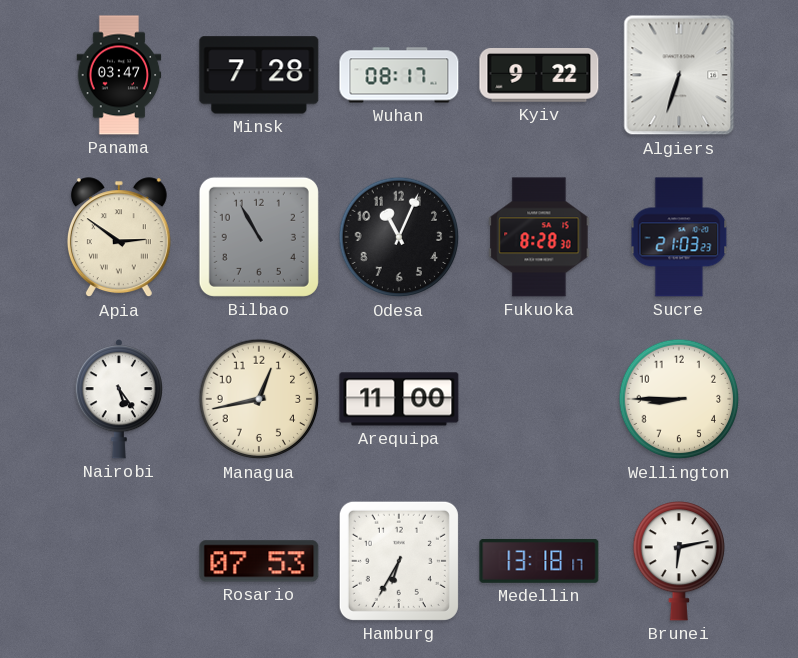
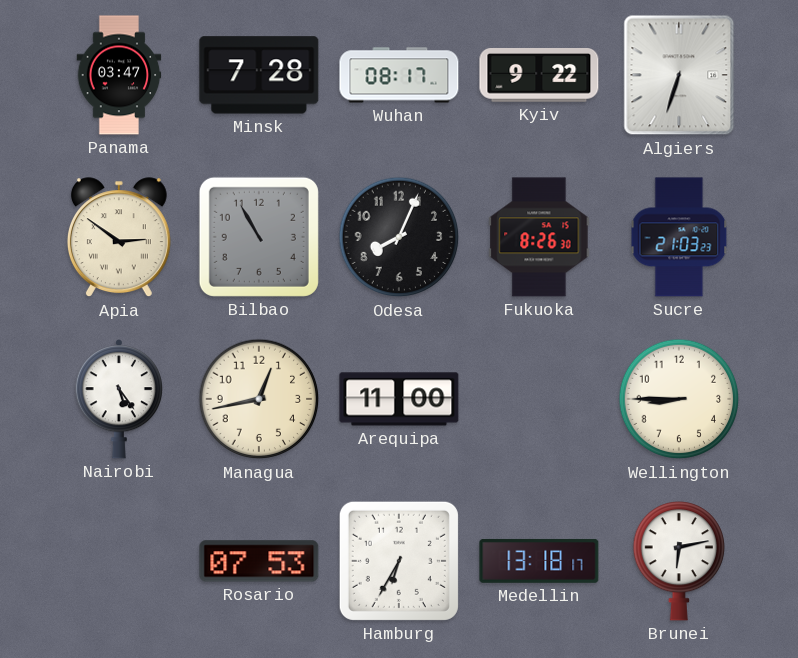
Odesa: 11:04 -> 8:04
Fukuoka: 8:28 -> 8:26
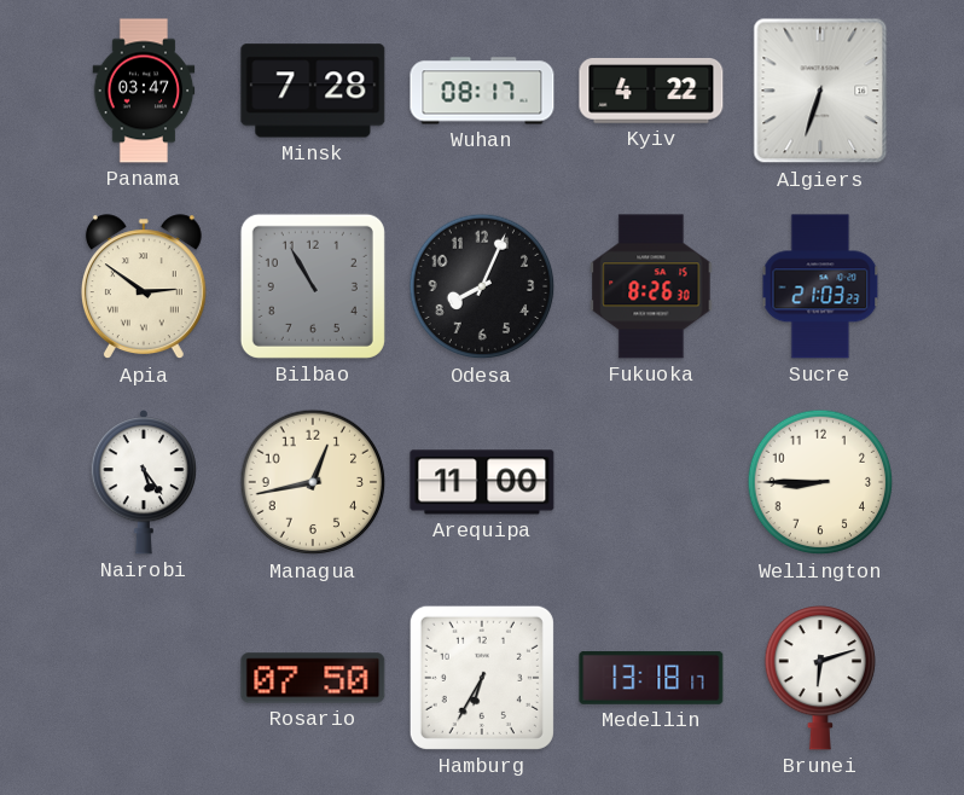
Kyiv: 9:22 -> 4:22
Rosario: 07:53 -> 07:50
Brunei: 6:13 -> 6:12
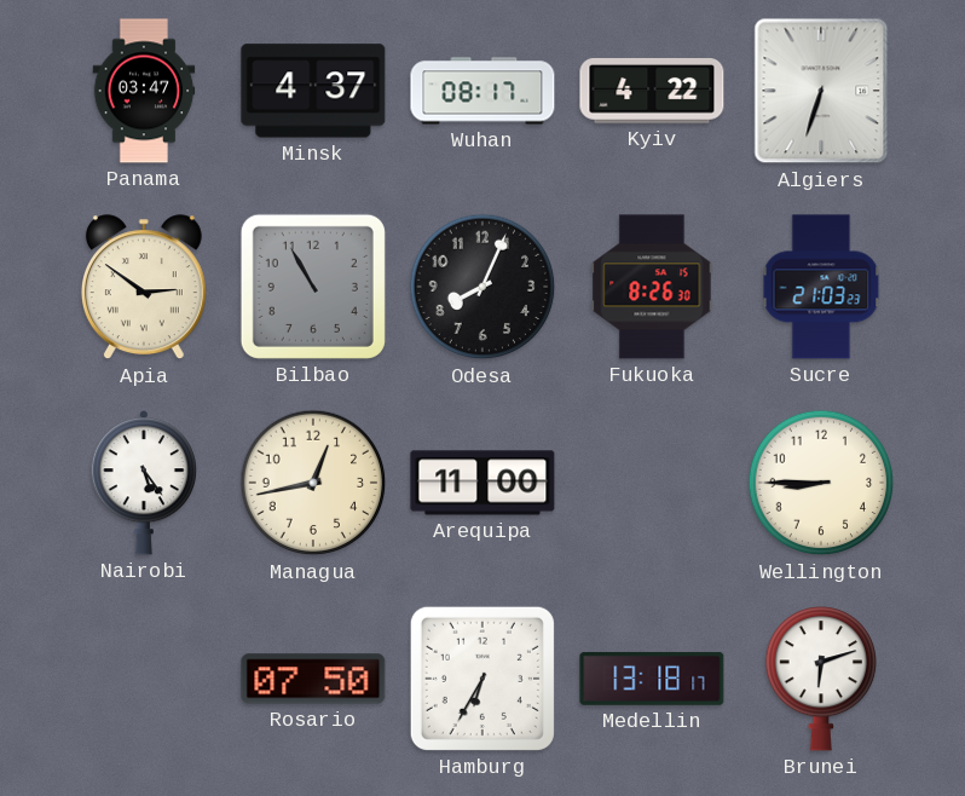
Minsk: 7:28 -> 4:37
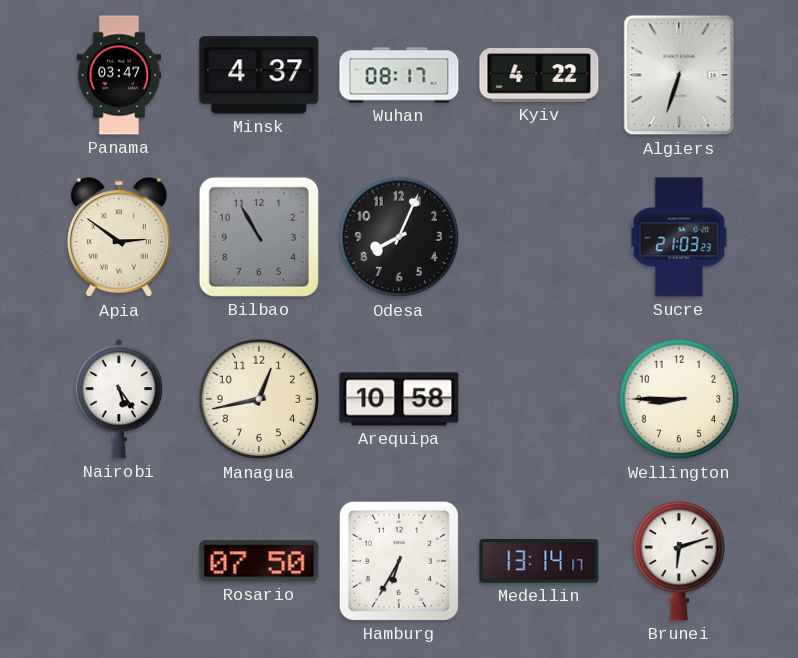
Fukuoka: 8:26 -> none
Arequipa: 11:00 -> 10:58
Medellin: 13:18 -> 13:14
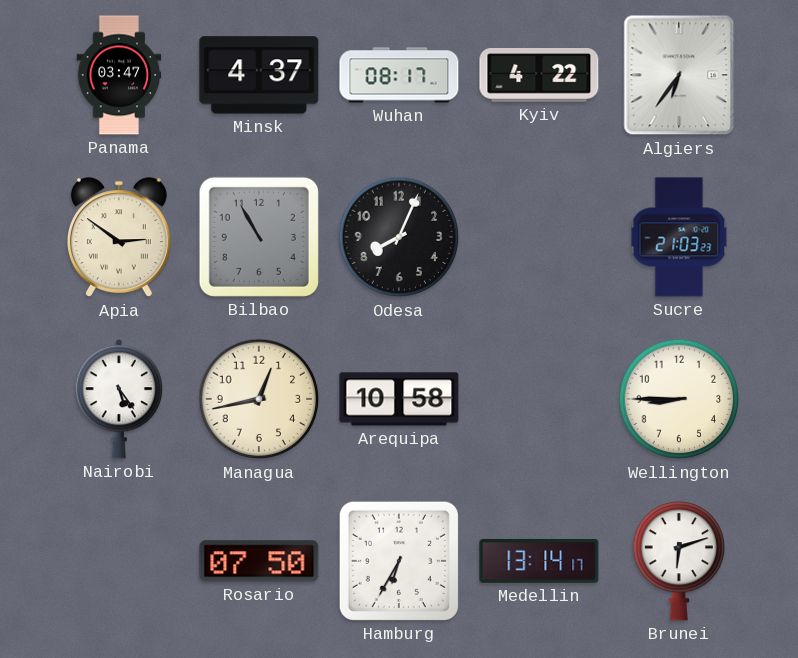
Algiers: 6:33 -> 6:36
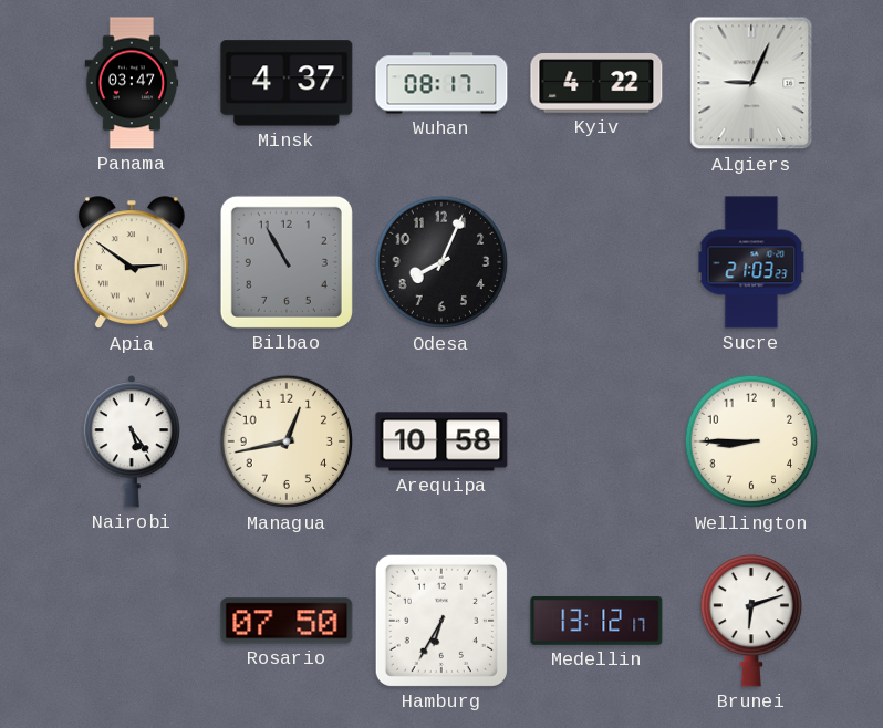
Algiers: 6:36 -> 9:04
Medellin: 13:14 -> 13:12
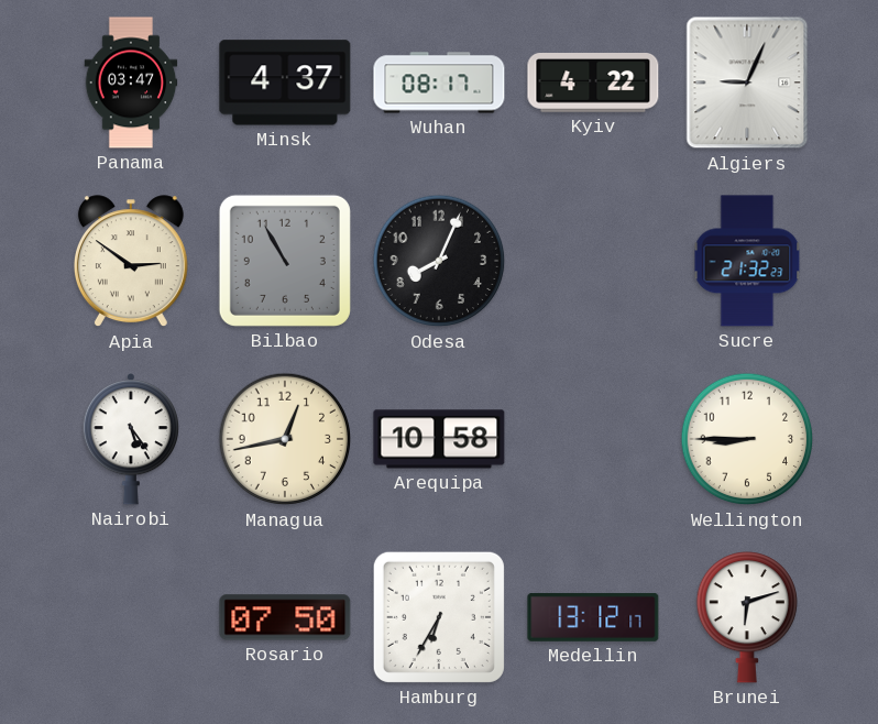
Sucre: 21:03 -> 21:32
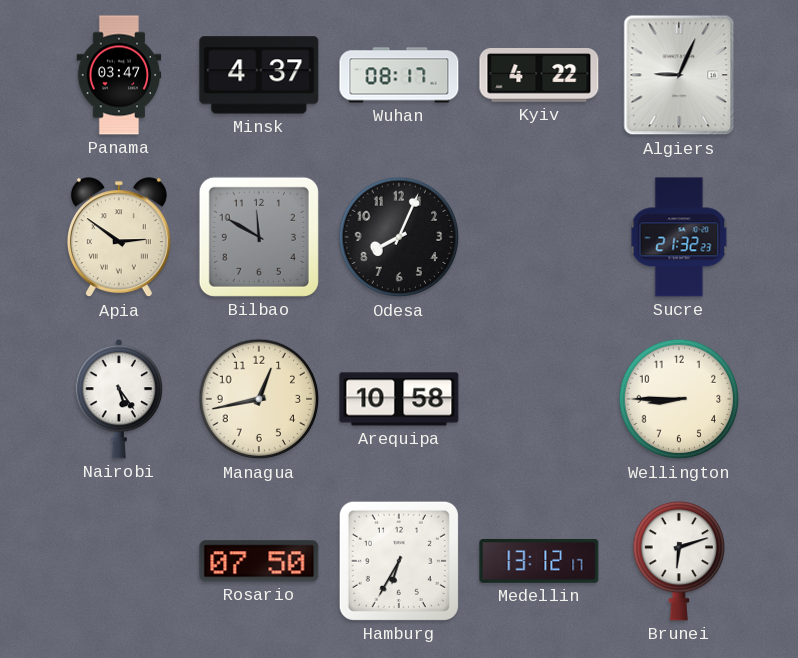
Bilbao: 10:55 -> 11:50
